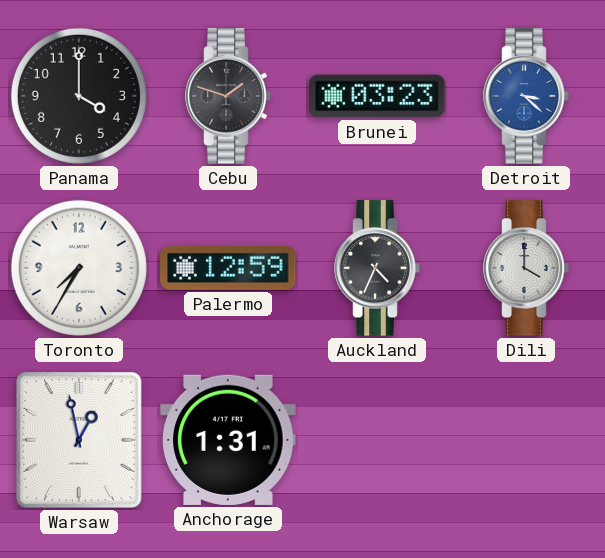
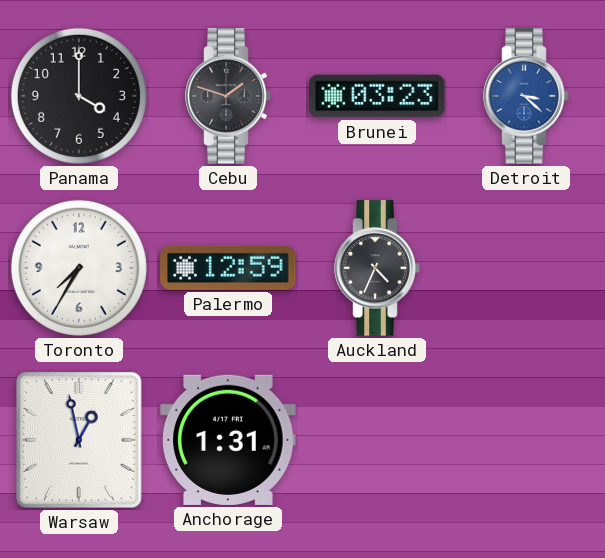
Dili: 4:00 -> none
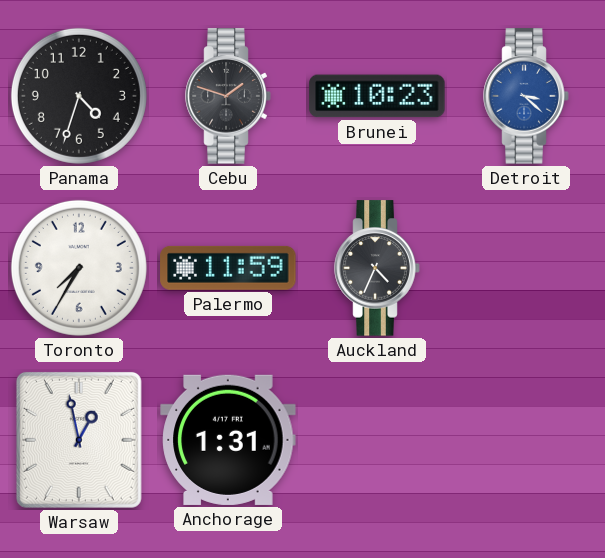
Panama: 4:00 -> 4:33
Brunei: 03:23 -> 10:23
Palermo: 12:59 -> 11:59
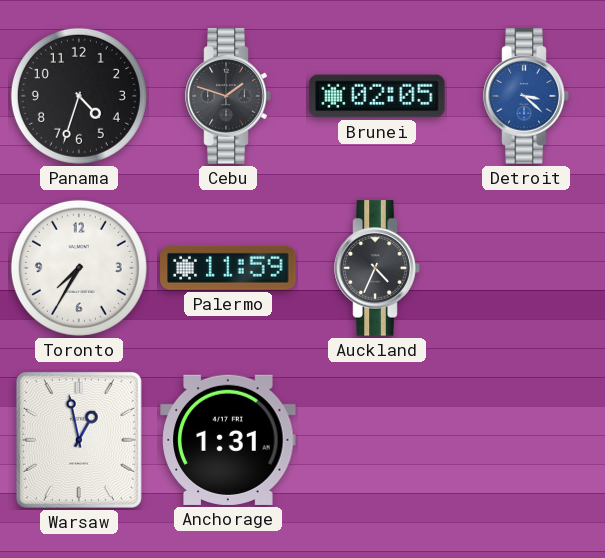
Brunei: 10:23 -> 02:05
